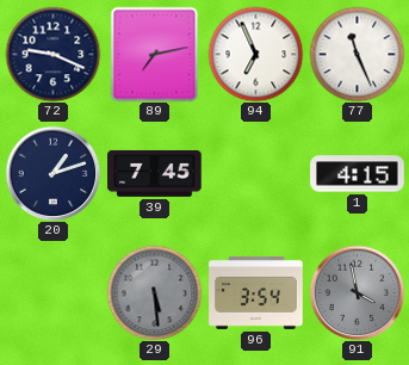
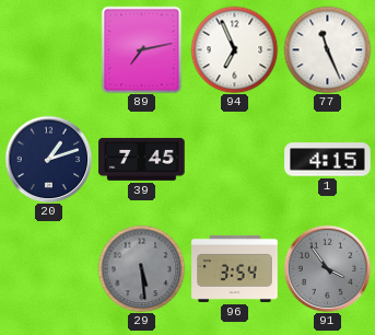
72: 9:19 -> none
91: 3:58 -> 3:54
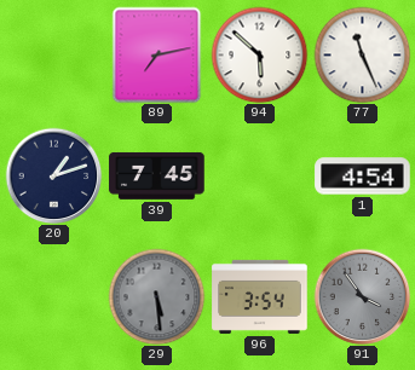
94: 6:56 -> 5:52
1: 4:15 -> 4:54
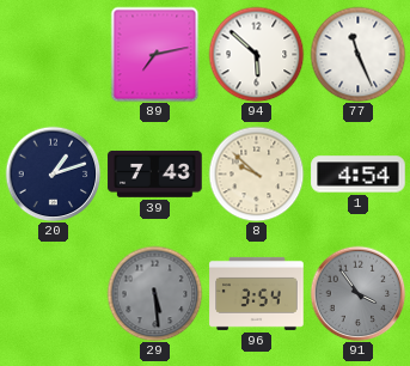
39: 7:45 -> 7:43
8: none -> 9:52
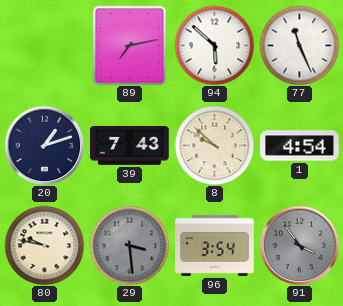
80: none -> 9:47
29: 5:29 -> 3:29
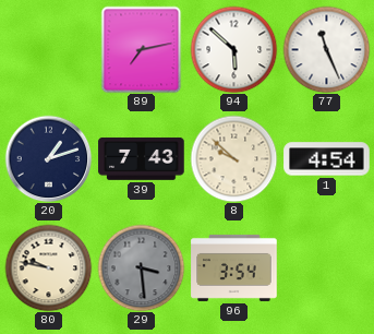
91: 3:54 -> none
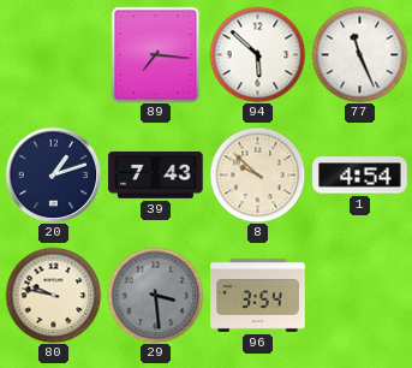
89: 7:13 -> 7:16
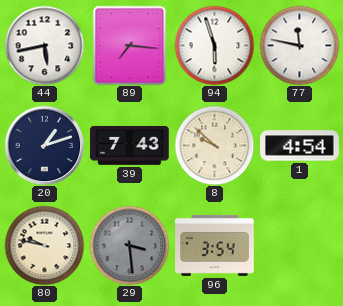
44: none -> 5:43
94: 5:52 -> 5:57
77: 11:26 -> 11:47
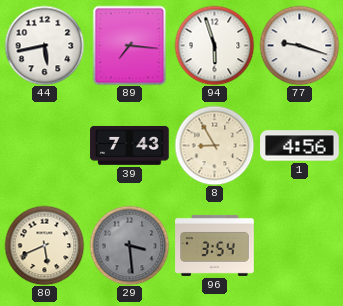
77: 11:47 -> 9:18
20: 1:12 -> none
8: 9:52 -> 8:55
1: 4:54 -> 4:56
80: 9:47 -> 5:41
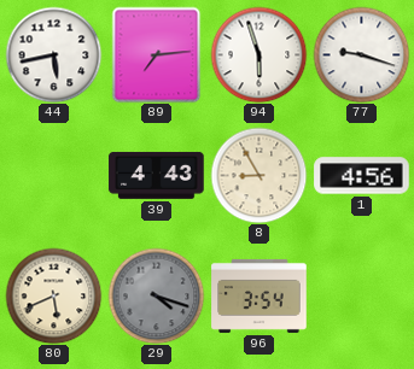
89: 7:16 -> 7:14
39: 7:43 -> 4:43
29: 3:29 -> 4:18
